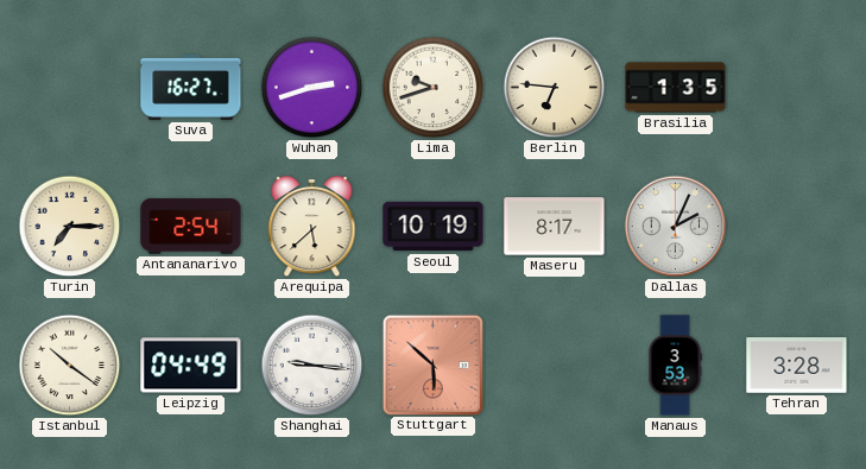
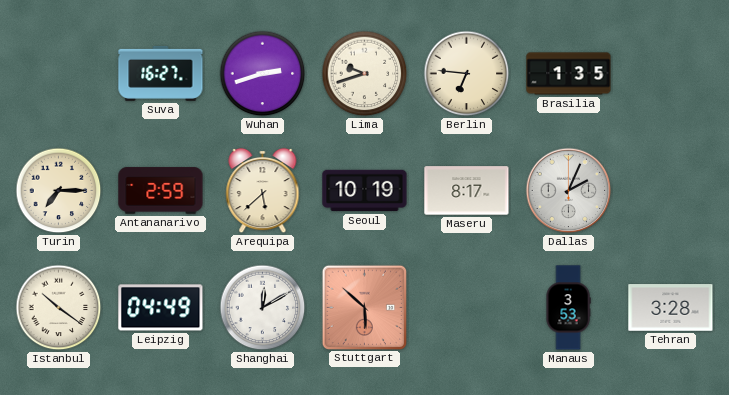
Antananarivo: 2:54 -> 2:59
Shanghai: 9:16 -> 12:10
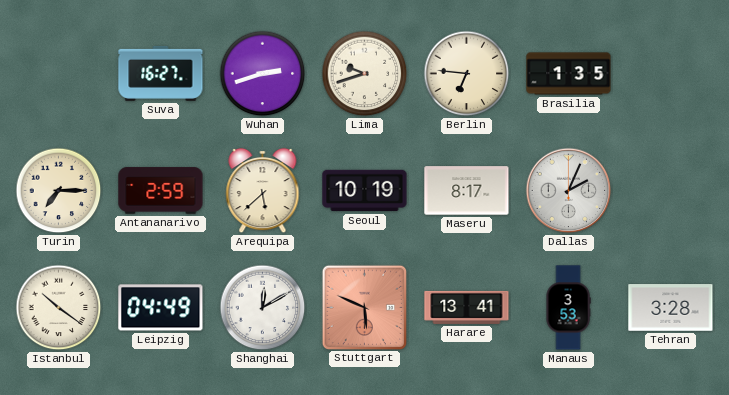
Stuttgart: 5:52 -> 5:49
Harare: none -> 13:41
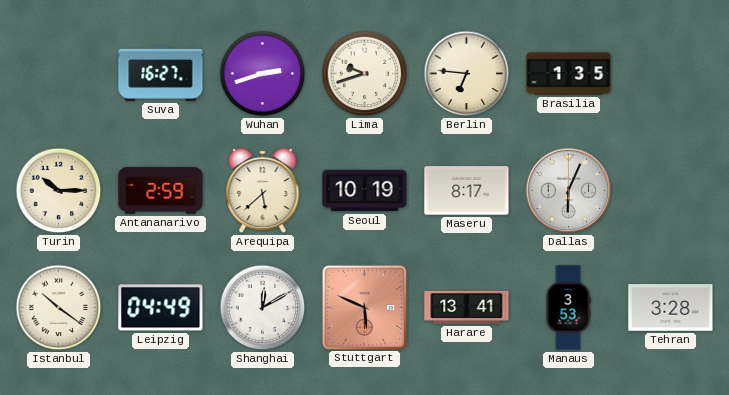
Turin: 7:15 -> 10:15
Dallas: 2:04 -> 6:04
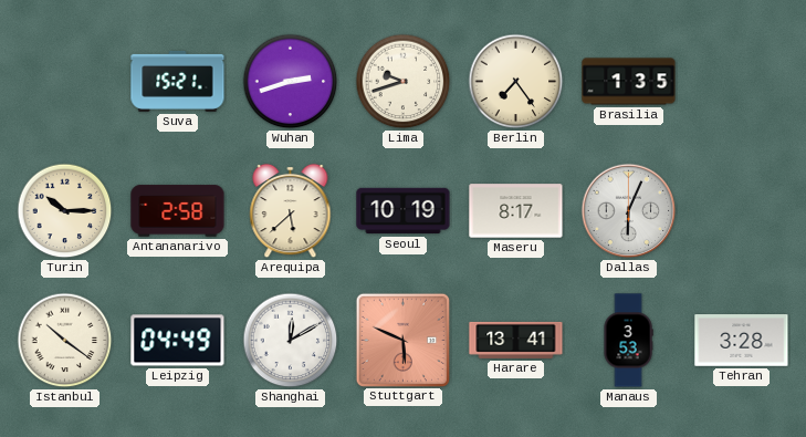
Suva: 16:27 -> 15:21
Berlin: 6:46 -> 7:24
Antananarivo: 2:59 -> 2:58
